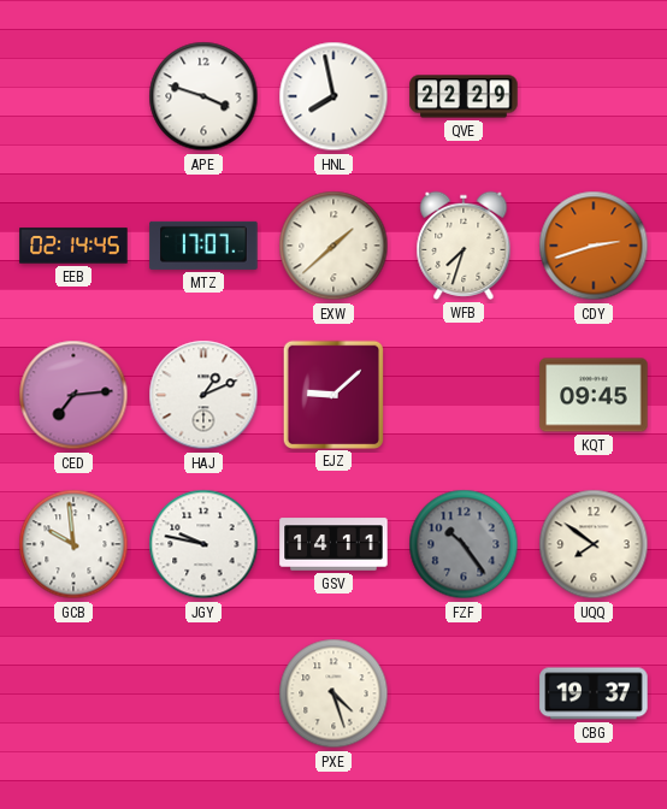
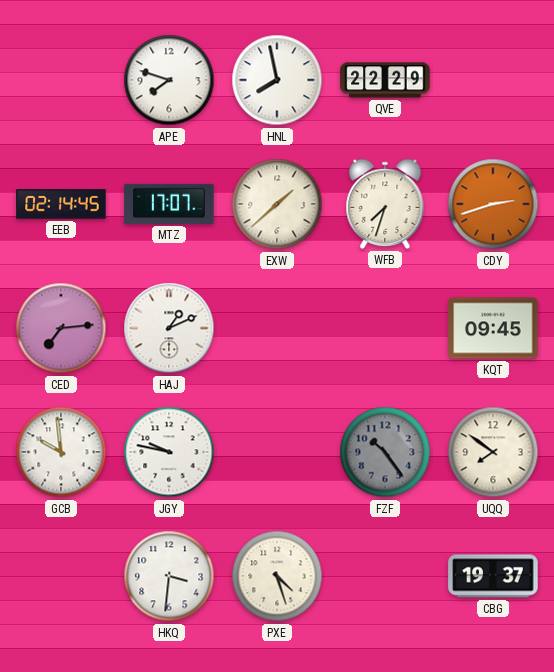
APE: 3:48 -> 7:48
EJZ: 9:08 -> none
GSV: 14:11 -> none
HKQ: none -> 3:31
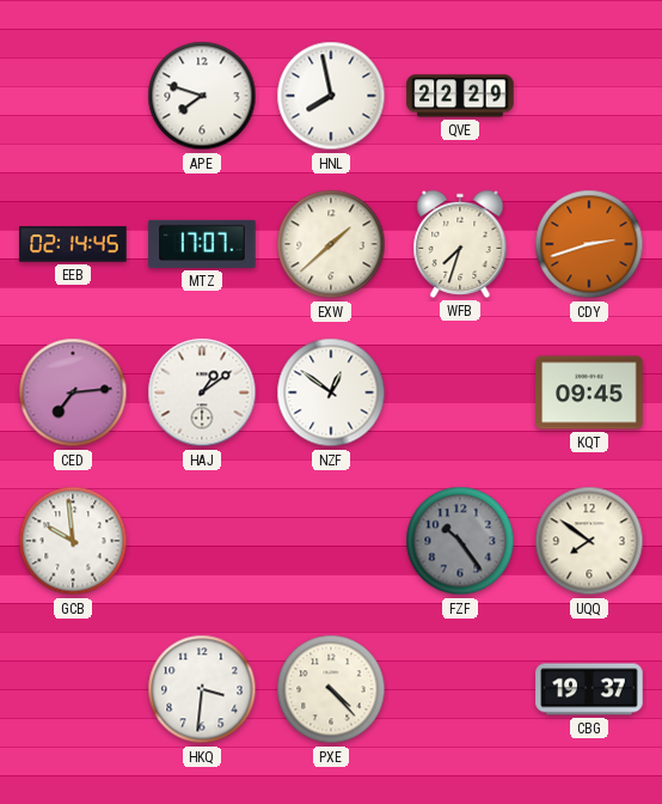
HAJ: 1:11 -> 1:09
NZF: none -> 12:51
JGY: 9:47 -> none
PXE: 4:27 -> 4:23
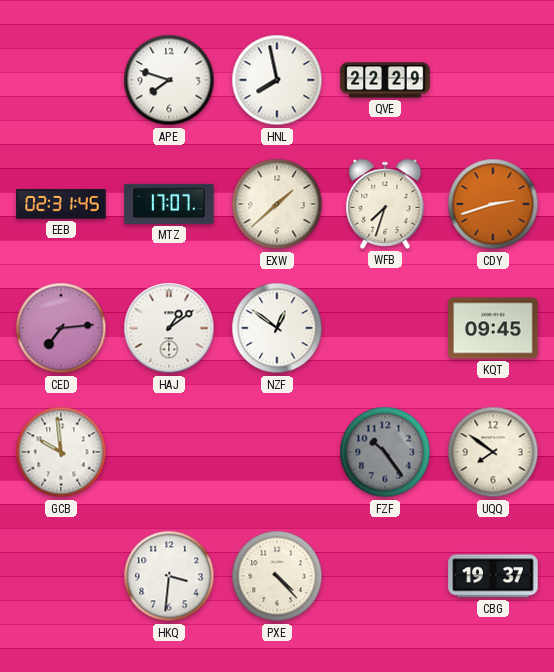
EEB: 02:14 -> 02:31
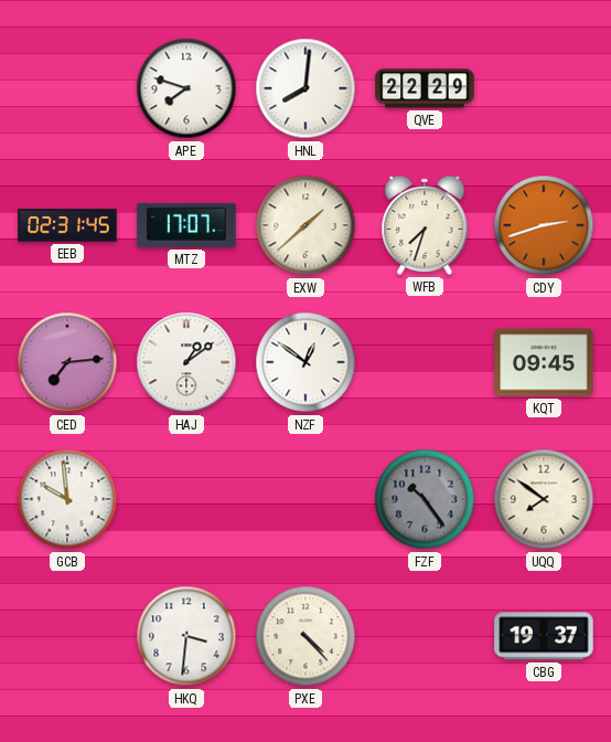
HNL: 7:58 -> 8:01
